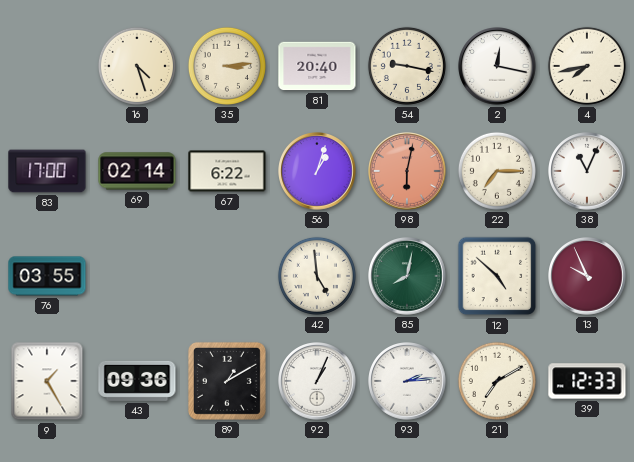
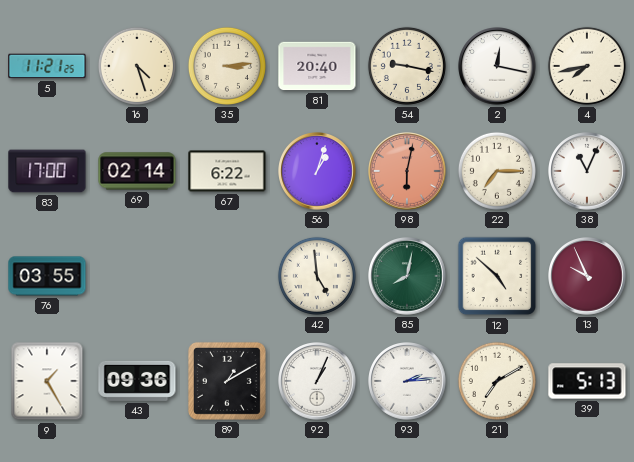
5: none -> 11:21
39: 12:33 -> 5:13
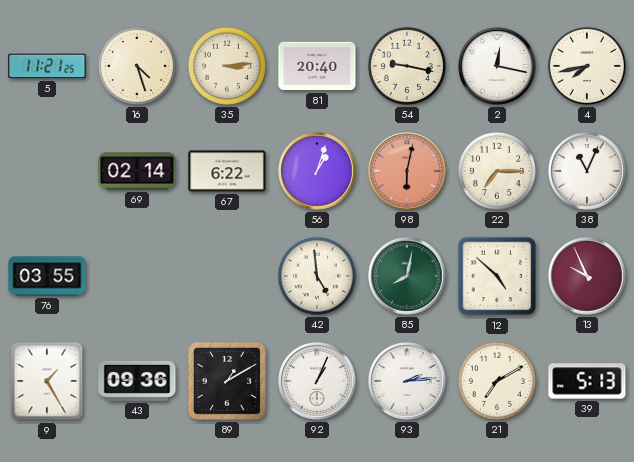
83: 17:00 -> none
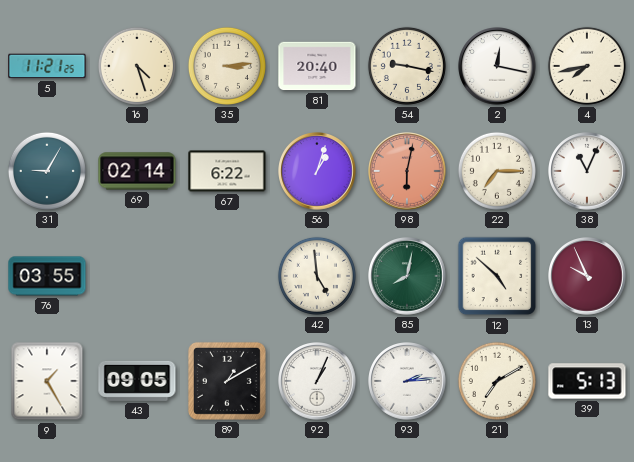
31: none -> 9:05
43: 09:36 -> 09:05
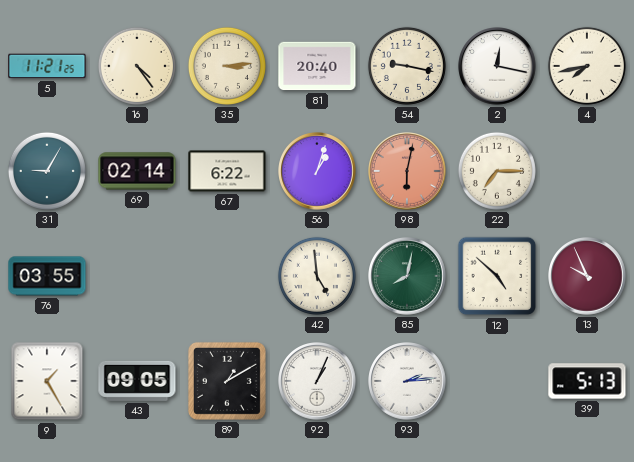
16: 4:27 -> 4:24
38: 11:04 -> none
21: 7:10 -> none
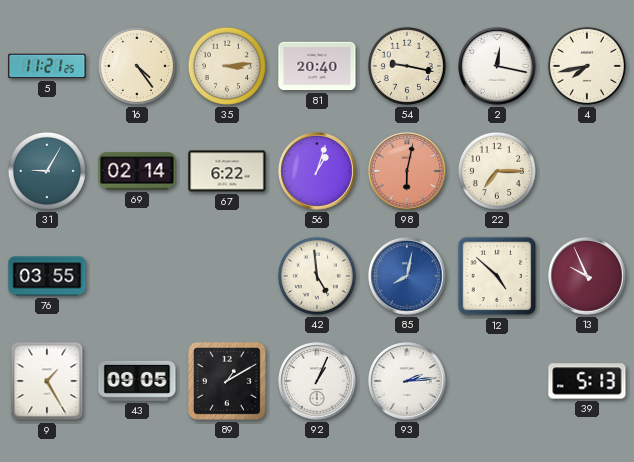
85 dial: green -> blue
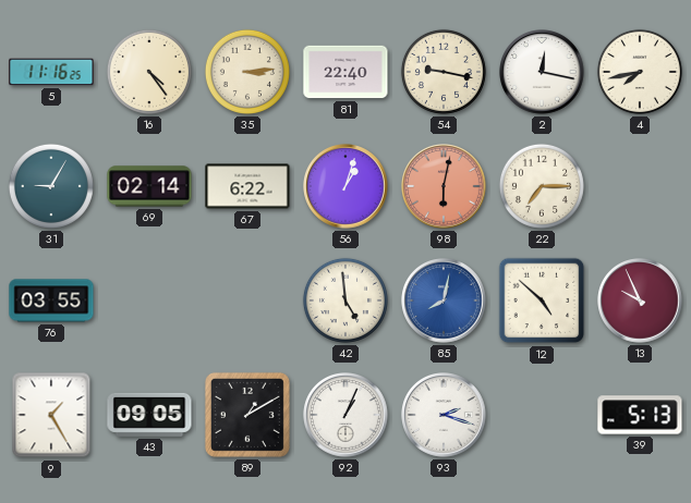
5: 11:21 -> 11:16
81: 20:40 -> 22:40
93: 2:14 -> 2:18
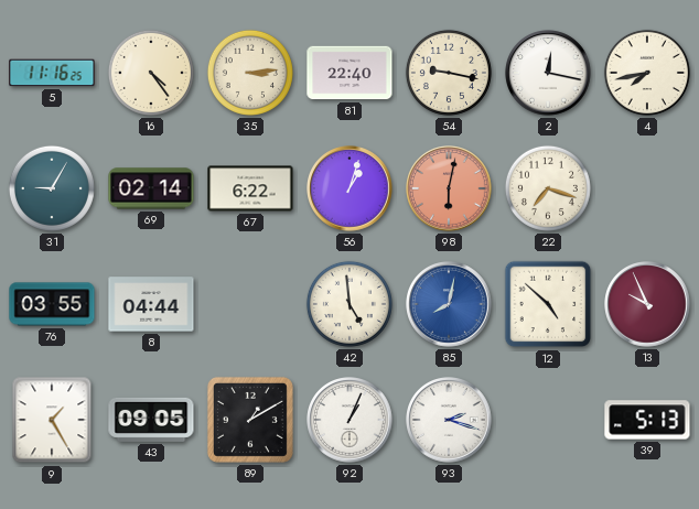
22: 7:15 -> 7:18
8: none -> 04:44
